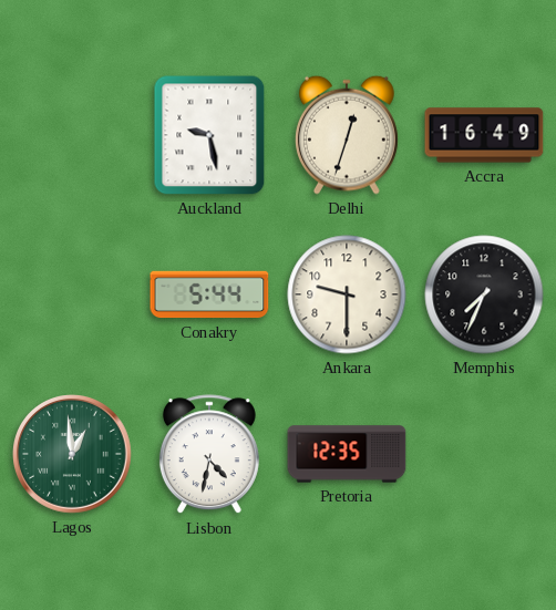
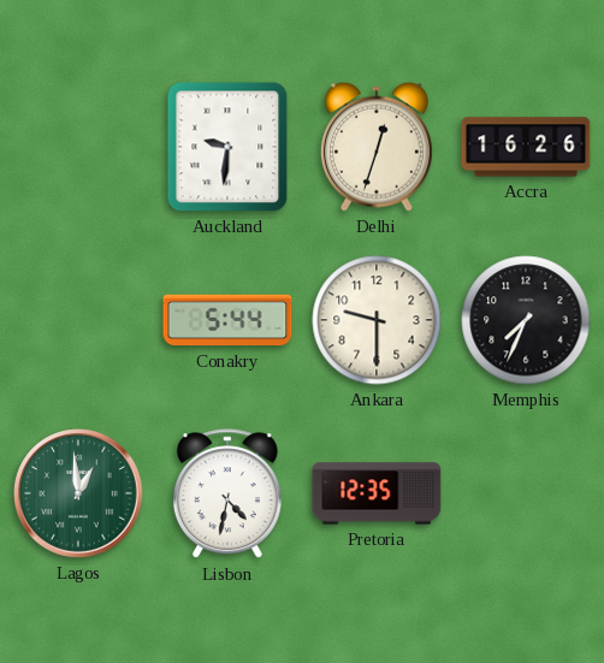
Auckland: 9:28 -> 9:31
Accra: 16:49 -> 16:26
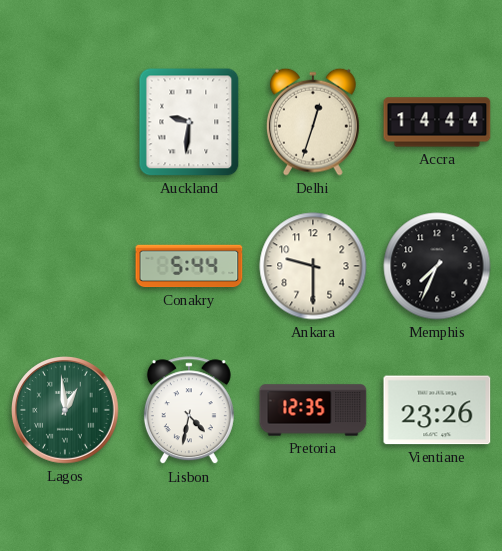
Accra: 16:26 -> 14:44
Vientiane: none -> 23:26
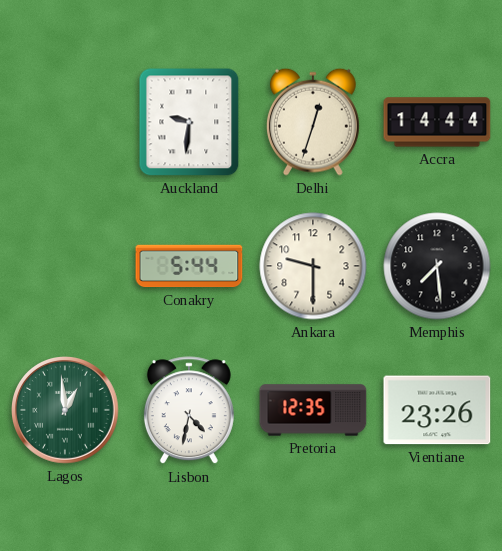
Memphis: 7:34 -> 7:29
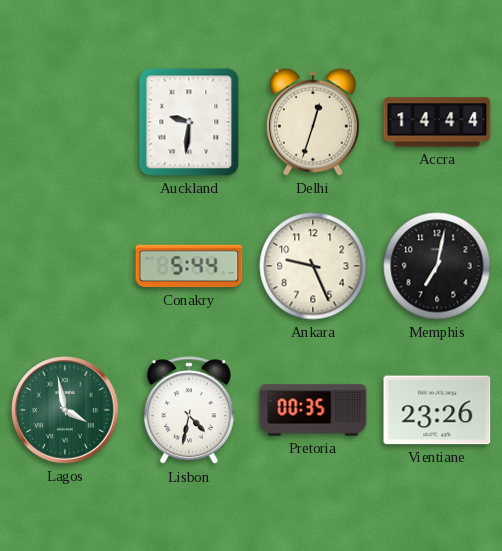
Ankara: 9:30 -> 9:26
Memphis: 7:29 -> 7:02
Lagos: 12:59 -> 3:58
Pretoria: 12:35 -> 00:35
